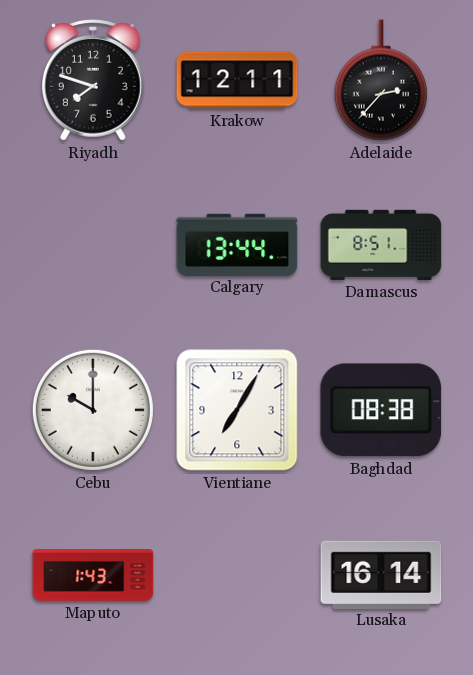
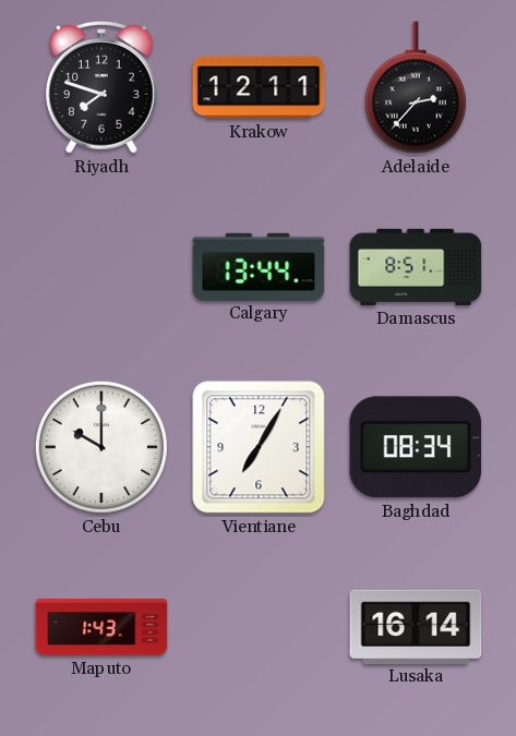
Baghdad: 08:38 -> 08:34
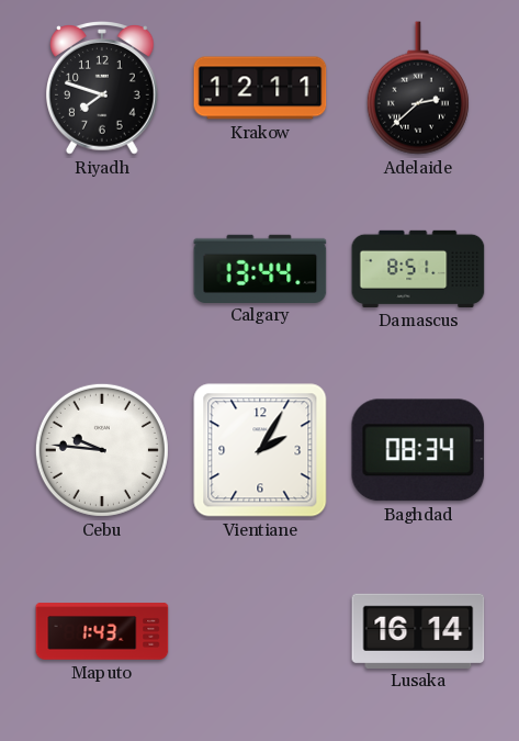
Adelaide: 2:37 -> 2:38
Cebu: 10:00 -> 9:46
Vientiane: 7:05 -> 2:05
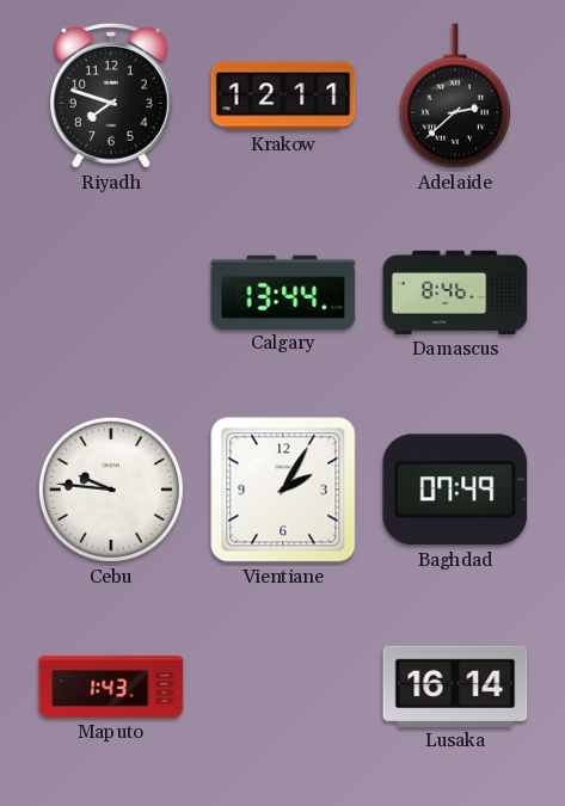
Damascus: 8:51 -> 8:46
Baghdad: 08:34 -> 07:49
